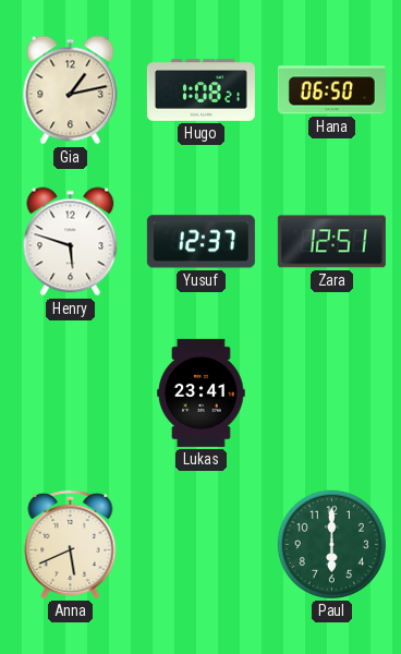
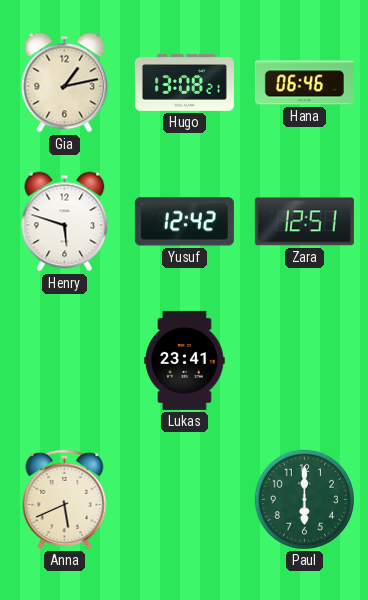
Hugo: 1:08 -> 13:08
Hana: 06:50 -> 06:46
Yusuf: 12:37 -> 12:42
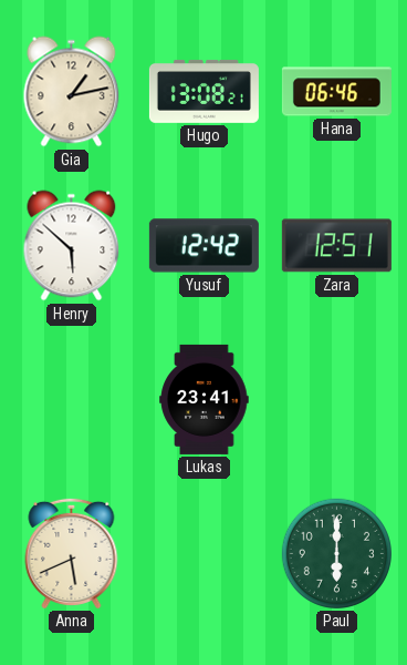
Henry: 5:48 -> 5:52
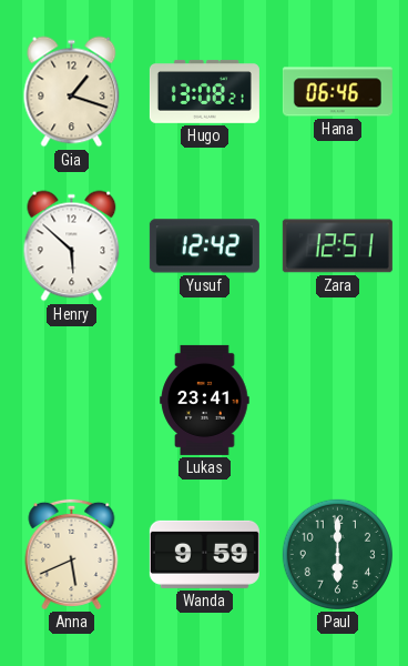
Gia: 1:13 -> 1:18
Wanda: none -> 9:59
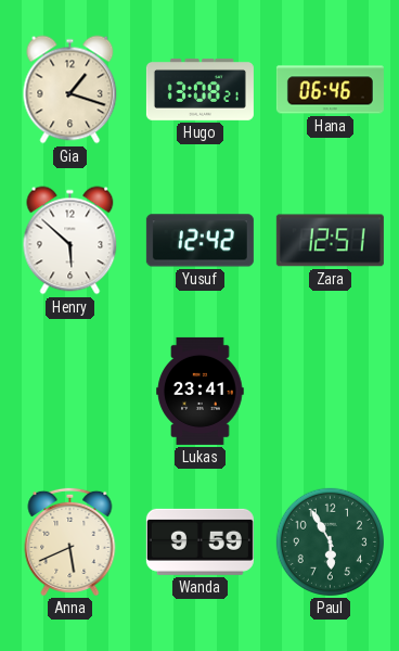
Paul: 6:00 -> 5:55
